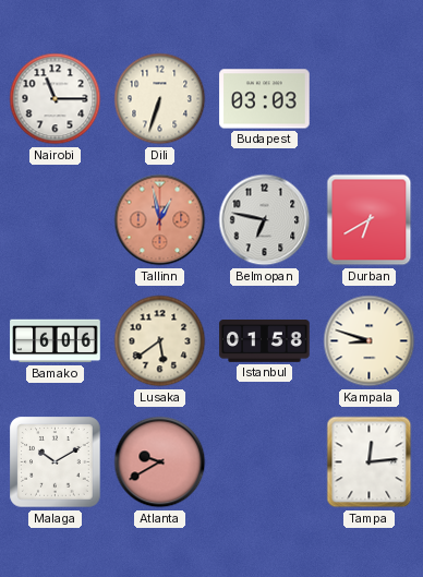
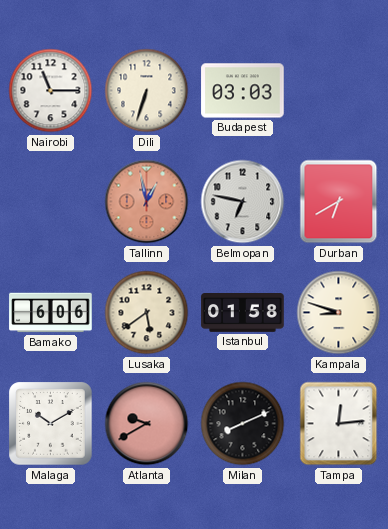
Milan: none -> 8:11
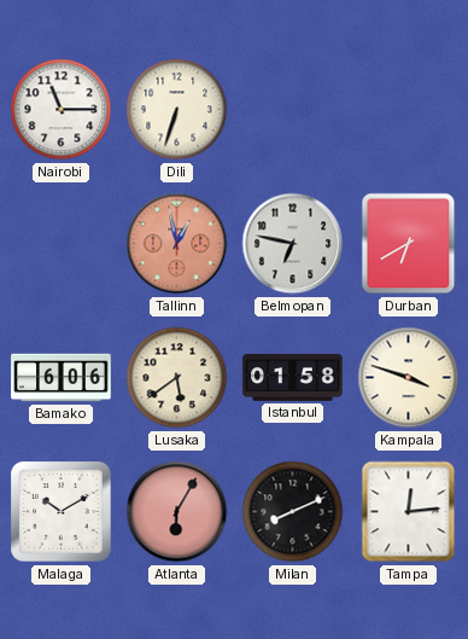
Budapest: 03:03 -> none
Kampala: 8:48 -> 3:48
Atlanta: 9:40 -> 6:05
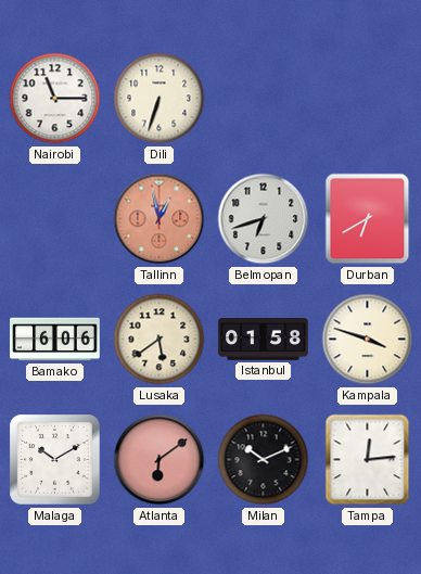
Belmopan: 6:47 -> 6:42
Atlanta: 6:05 -> 6:09
Milan: 8:11 -> 10:11
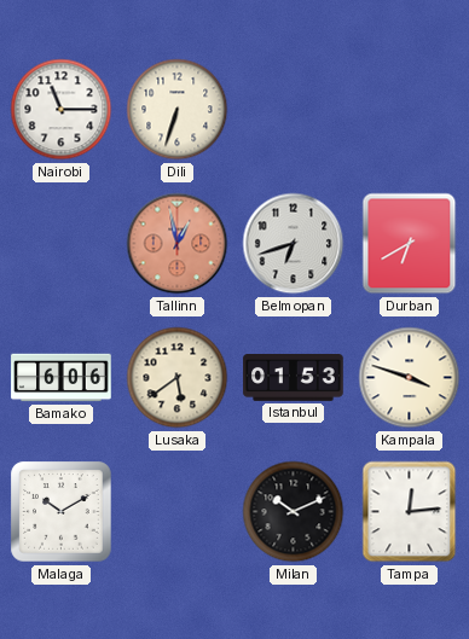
Istanbul: 01:58 -> 01:53
Atlanta: 6:09 -> none
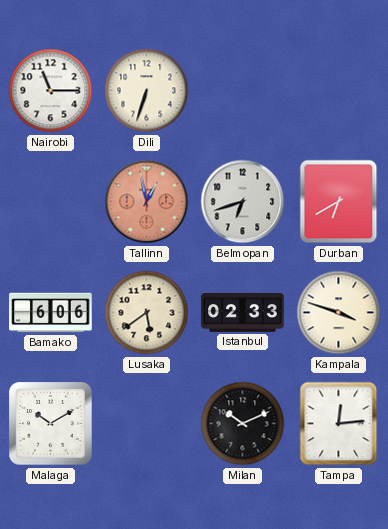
Istanbul: 01:53 -> 02:33
